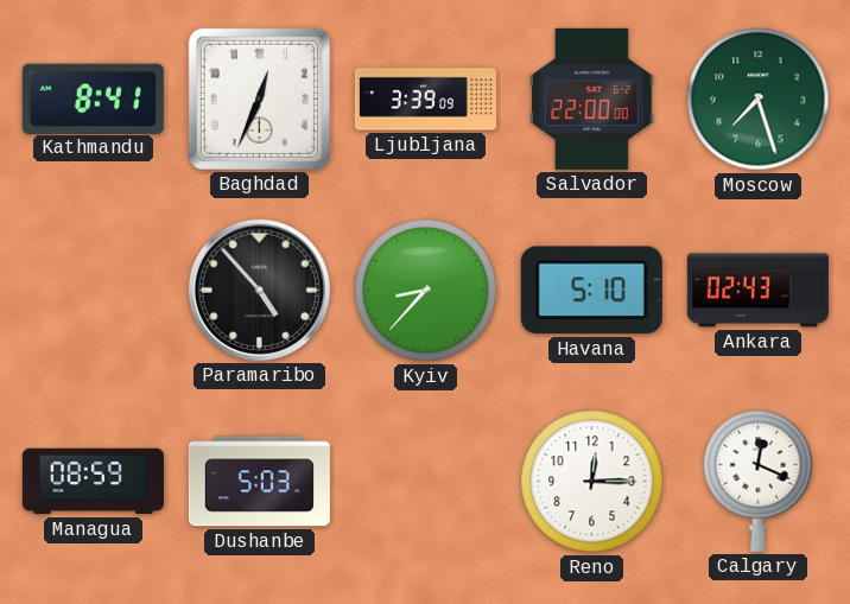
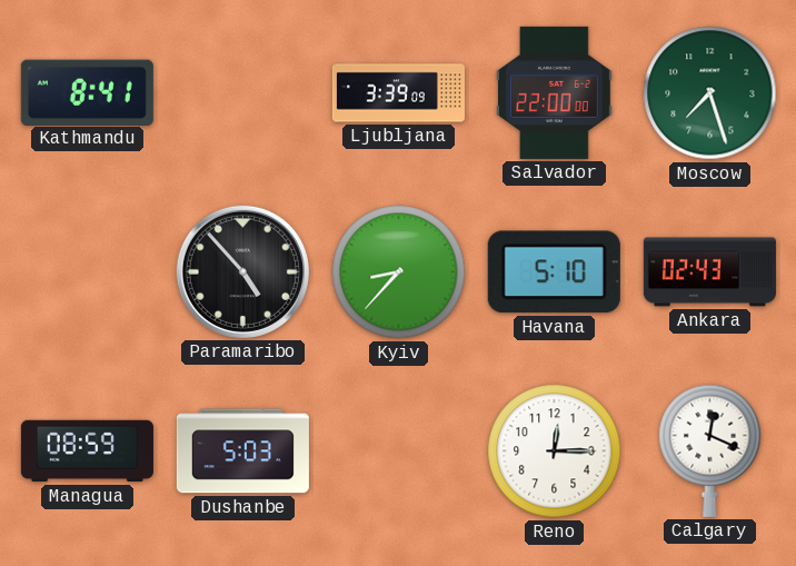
Baghdad: 12:34 -> none
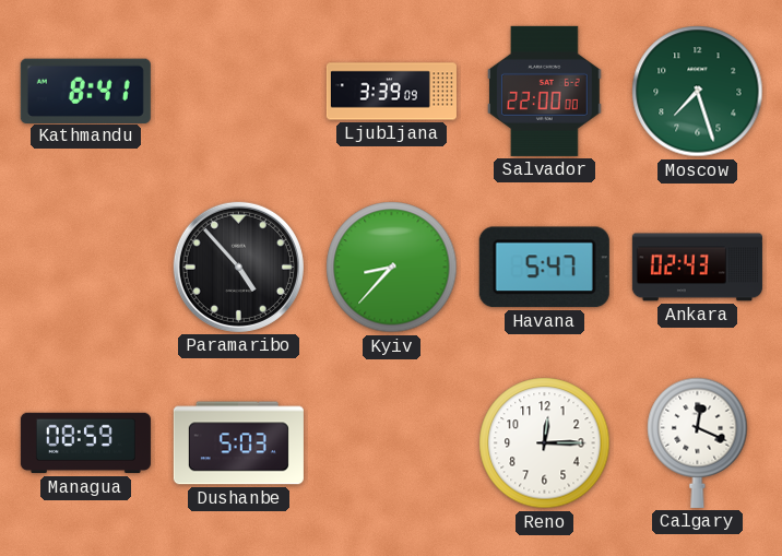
Havana: 5:10 -> 5:47
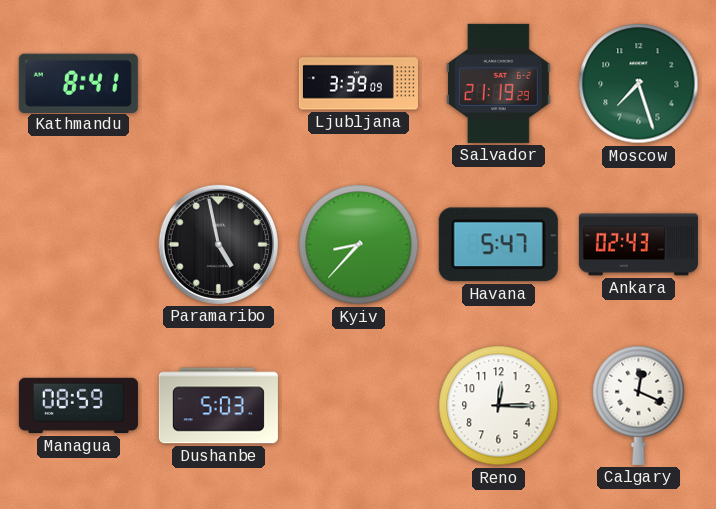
Salvador: 22:00 -> 21:19
Paramaribo: 4:53 -> 4:58
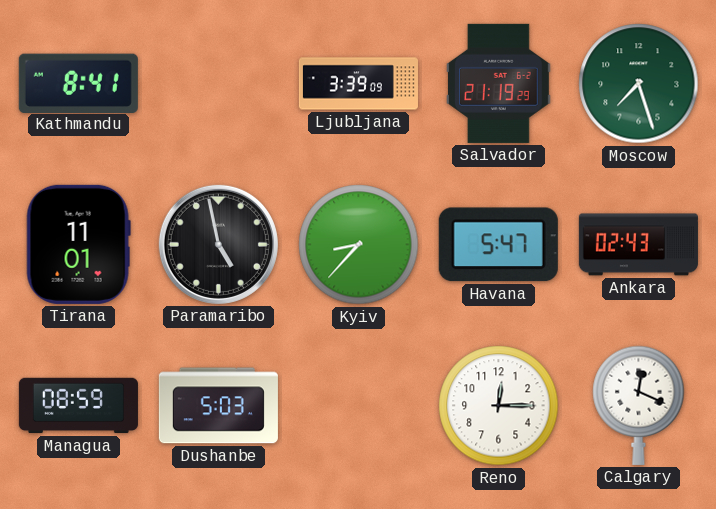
Tirana: none -> 11:01
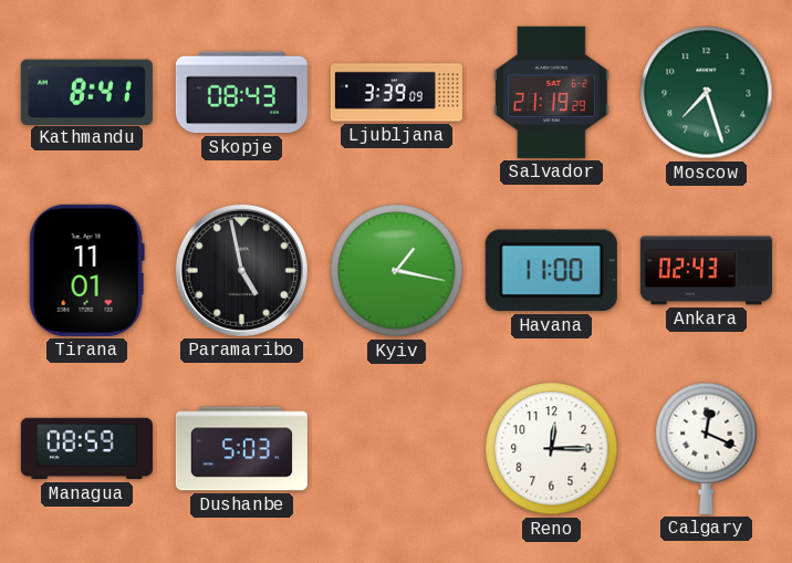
Skopje: none -> 08:43
Kyiv: 8:37 -> 1:17
Havana: 5:47 -> 11:00
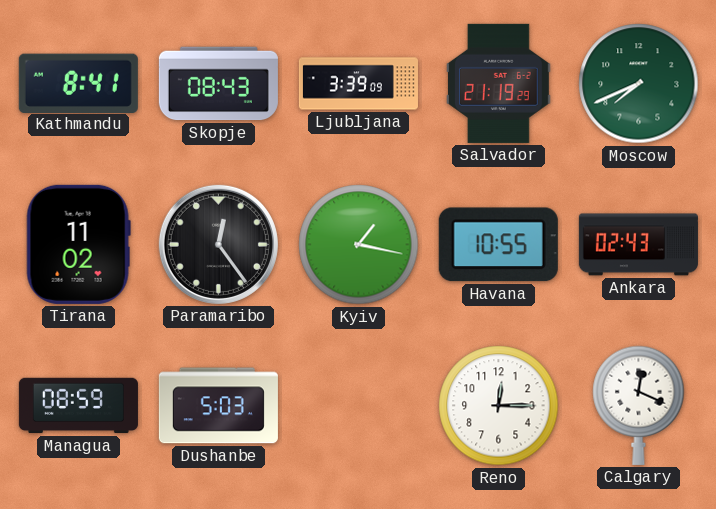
Moscow: 7:27 -> 7:41
Tirana: 11:01 -> 11:02
Paramaribo: 4:58 -> 12:24
Havana: 11:00 -> 10:55
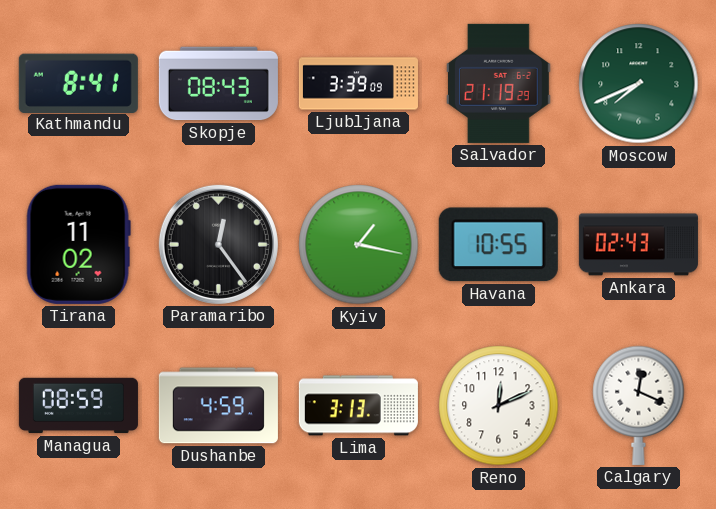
Dushanbe: 5:03 -> 4:59
Lima: none -> 3:13
Reno: 12:15 -> 12:11
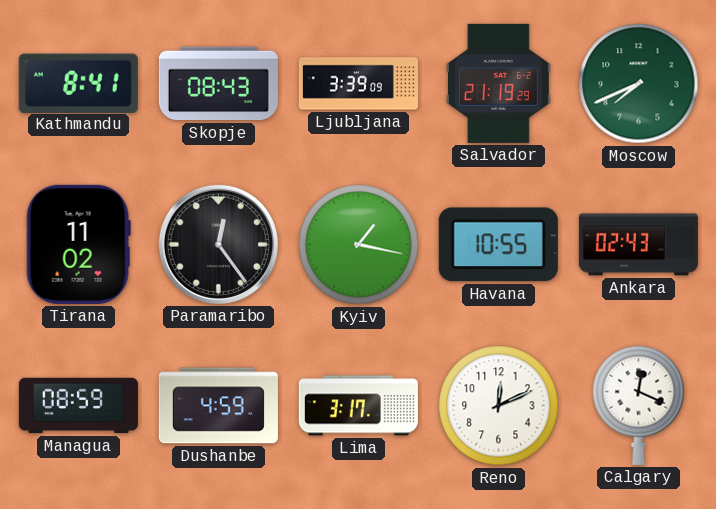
Lima: 3:13 -> 3:17
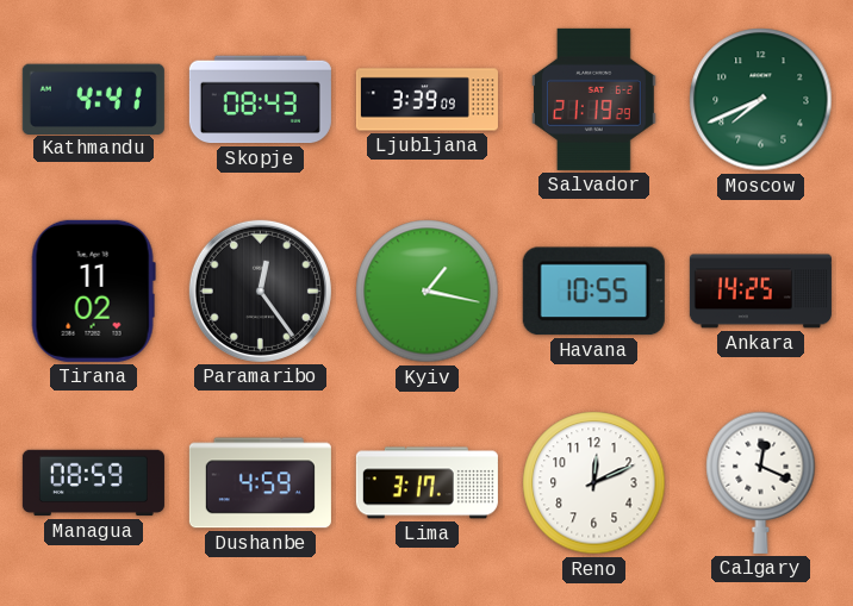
Kathmandu: 8:41 -> 4:41
Ankara: 02:43 -> 14:25
